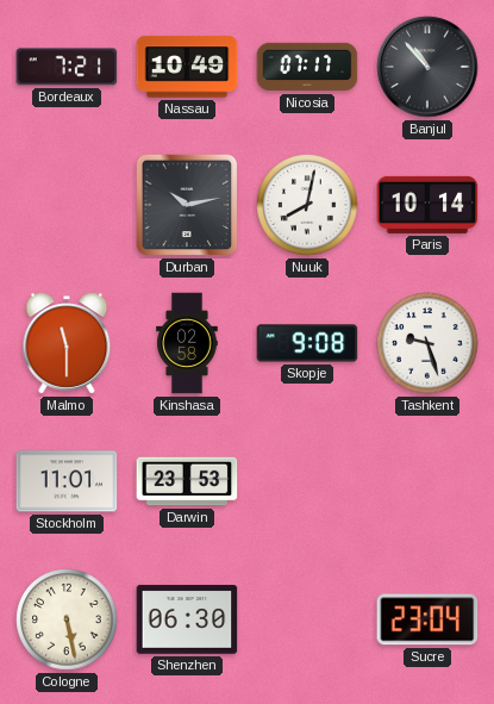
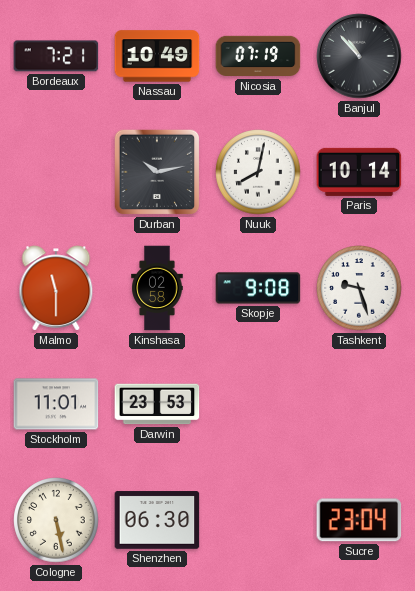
Nicosia: 07:17 -> 07:19
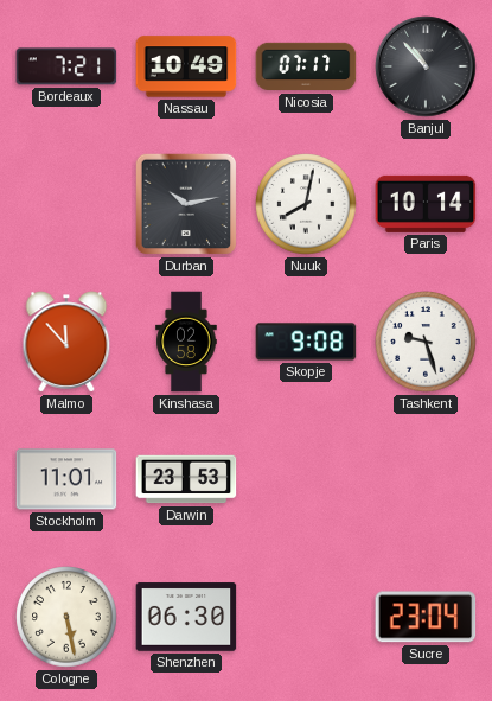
Nicosia: 07:19 -> 07:17
Malmo: 11:30 -> 11:53
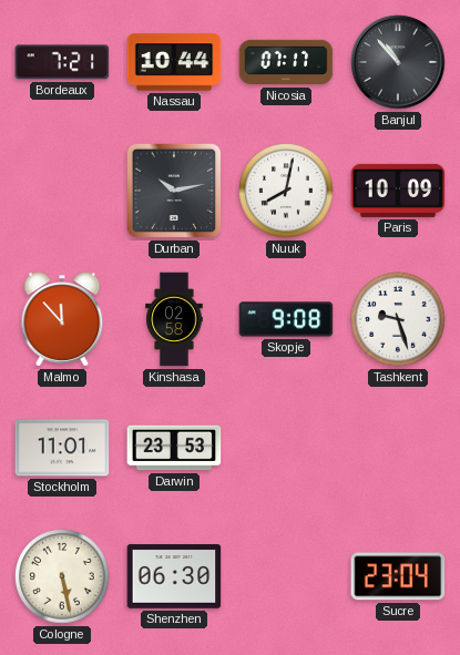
Nassau: 10:49 -> 10:44
Paris: 10:14 -> 10:09
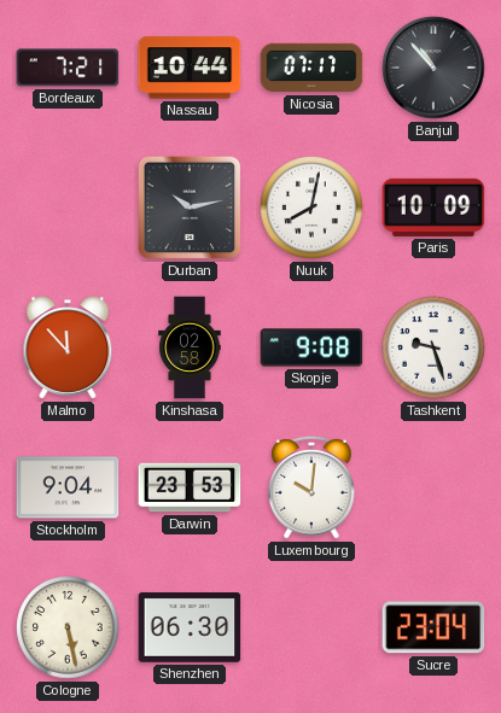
Stockholm: 11:01 -> 9:04
Luxembourg: none -> 10:01
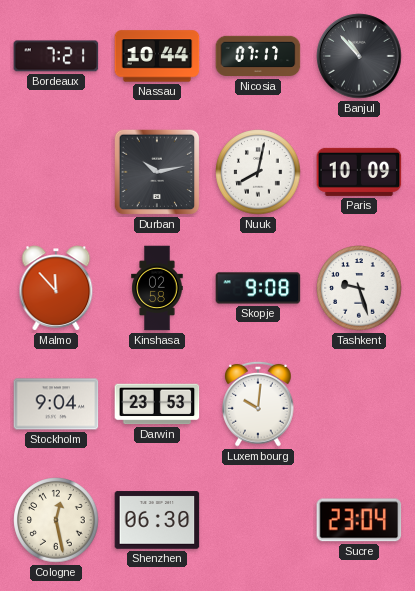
Cologne: 5:28 -> 12:28
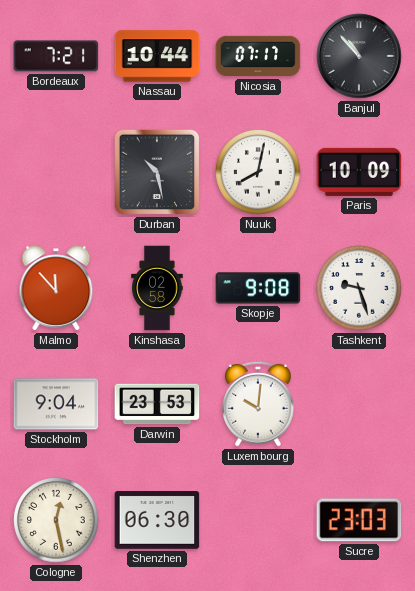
Durban: 10:13 -> 10:28
Sucre: 23:04 -> 23:03
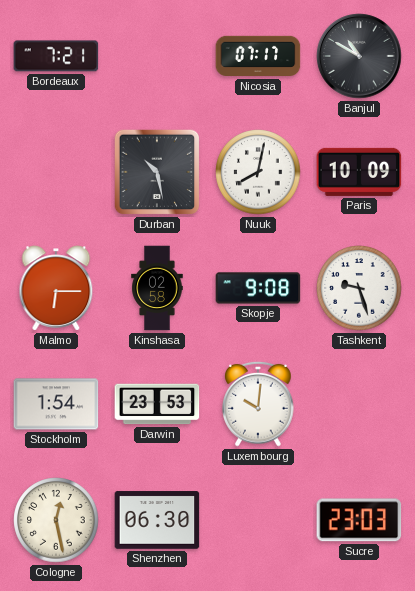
Nassau: 10:44 -> none
Banjul: 10:53 -> 10:50
Malmo: 11:53 -> 6:15
Stockholm: 9:04 -> 1:54
